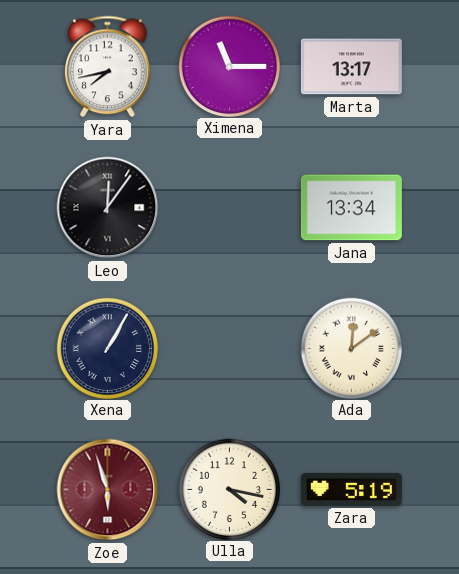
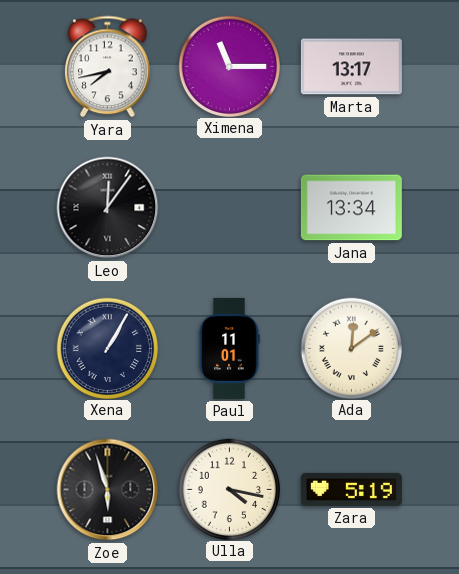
Paul: none -> 11:01
Zoe dial: burgundy -> black
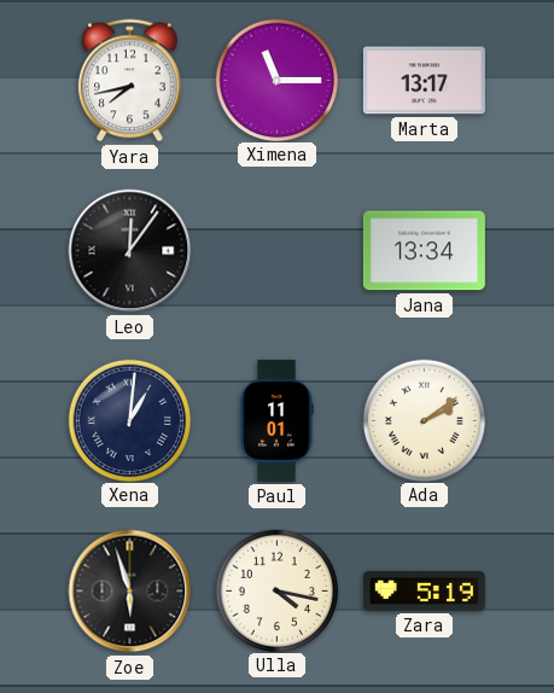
Xena: 1:05 -> 1:01
Ada: 12:09 -> 2:09
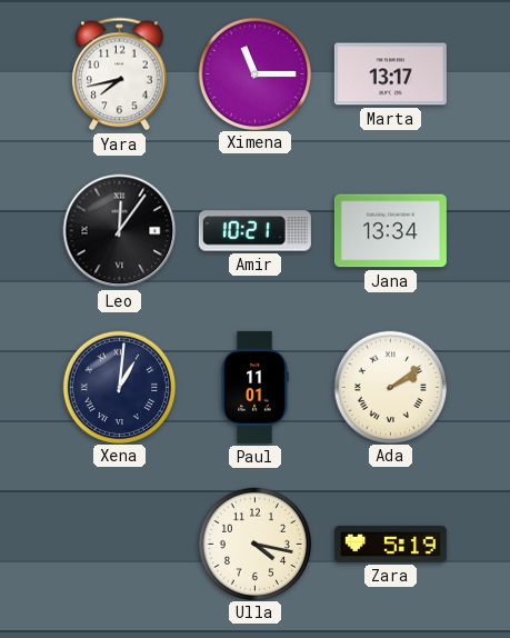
Amir: none -> 10:21
Zoe: 5:57 -> none
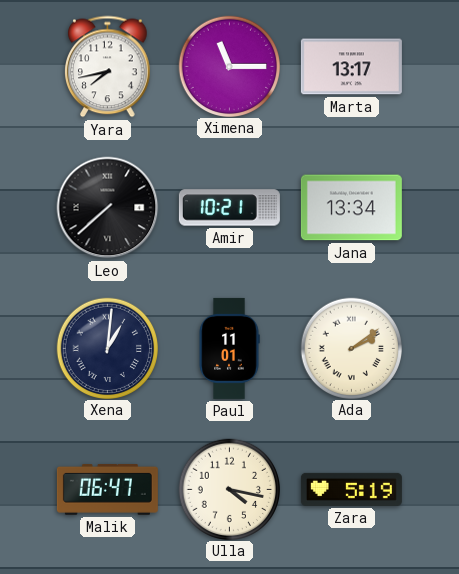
Leo: 12:06 -> 7:38
Malik: none -> 06:47
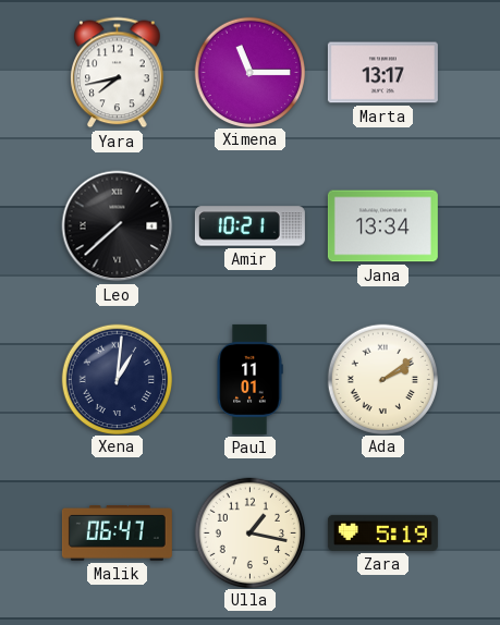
Ulla: 4:17 -> 1:17
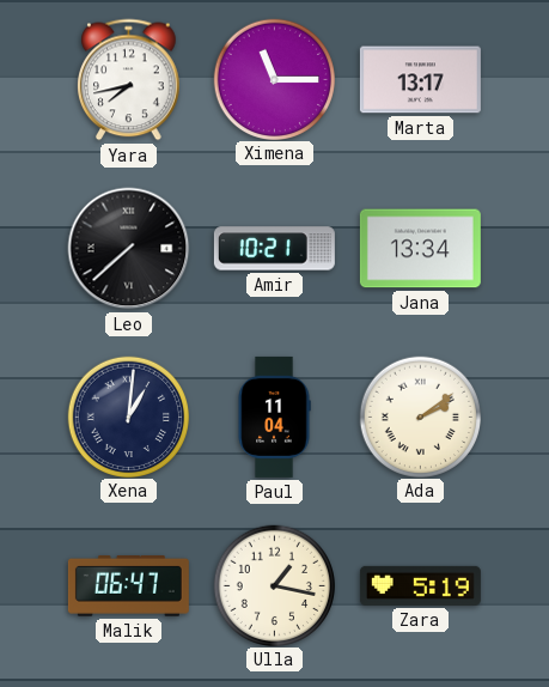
Paul: 11:01 -> 11:04
